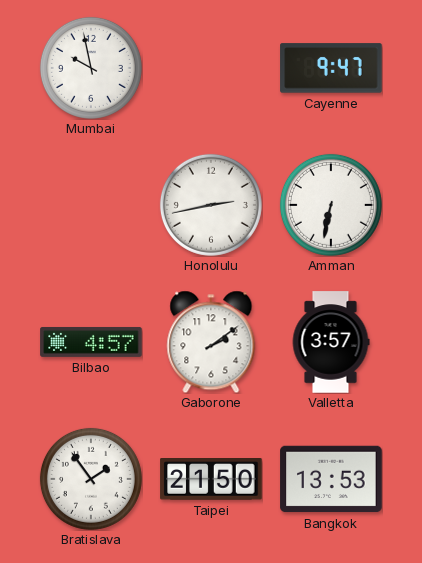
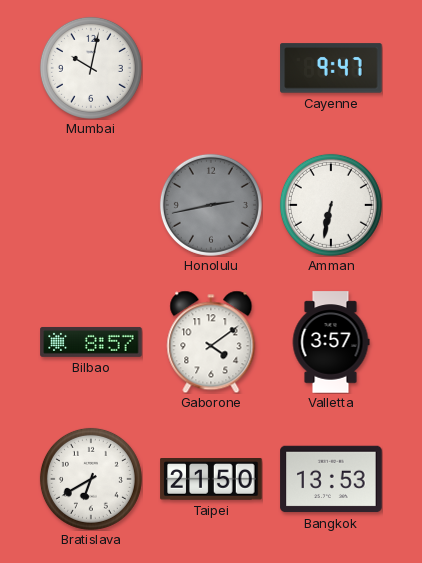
Mumbai: 9:58 -> 10:02
Honolulu dial: white -> grey
Bilbao: 4:57 -> 8:57
Gaborone: 2:09 -> 4:09
Bratislava: 1:54 -> 6:40
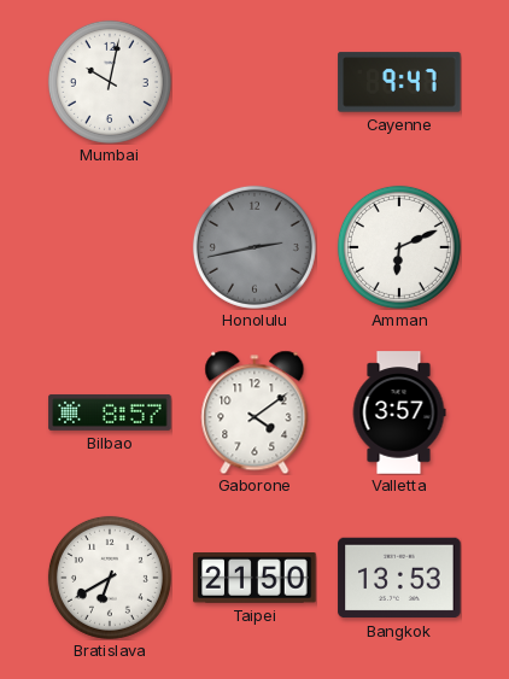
Amman: 6:32 -> 6:11
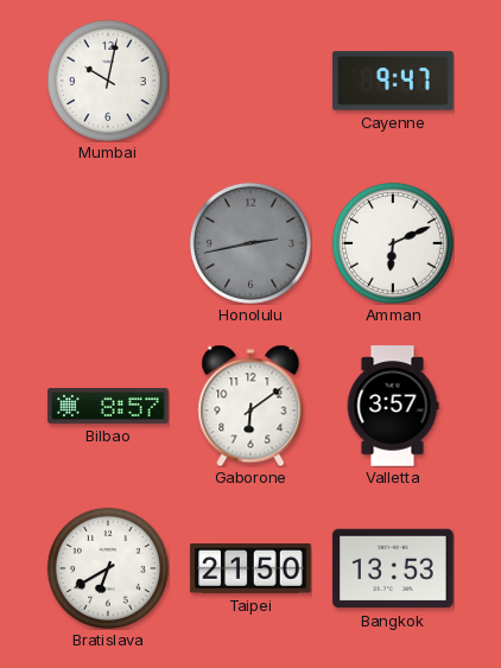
Gaborone: 4:09 -> 6:09
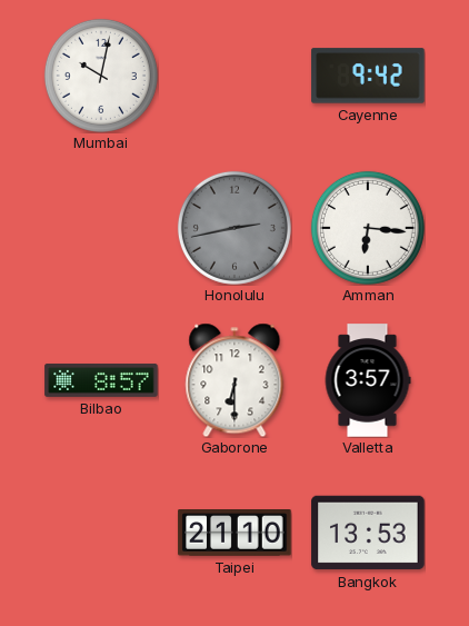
Cayenne: 9:47 -> 9:42
Amman: 6:11 -> 6:16
Gaborone: 6:09 -> 6:30
Bratislava: 6:40 -> none
Taipei: 21:50 -> 21:10
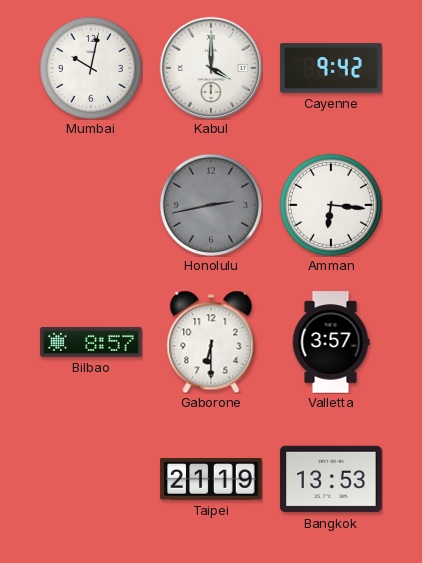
Kabul: none -> 4:00
Taipei: 21:10 -> 21:19
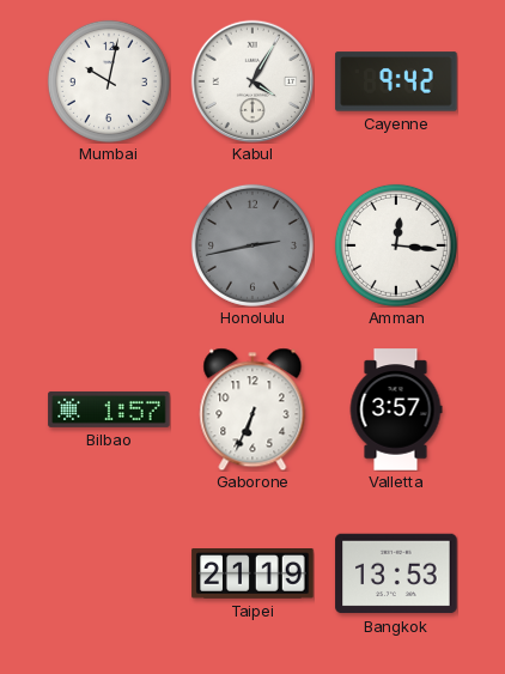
Kabul: 4:00 -> 4:05
Amman: 6:16 -> 12:16
Bilbao: 8:57 -> 1:57
Gaborone: 6:30 -> 6:34
